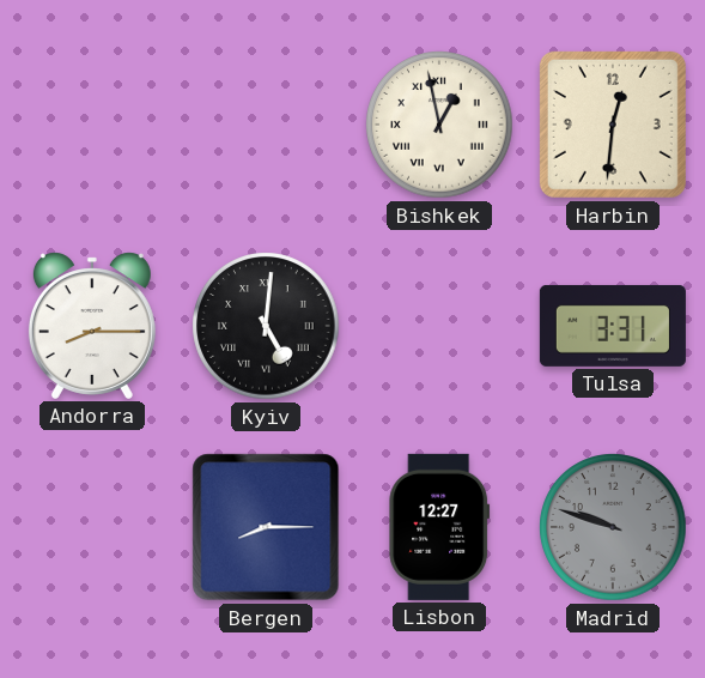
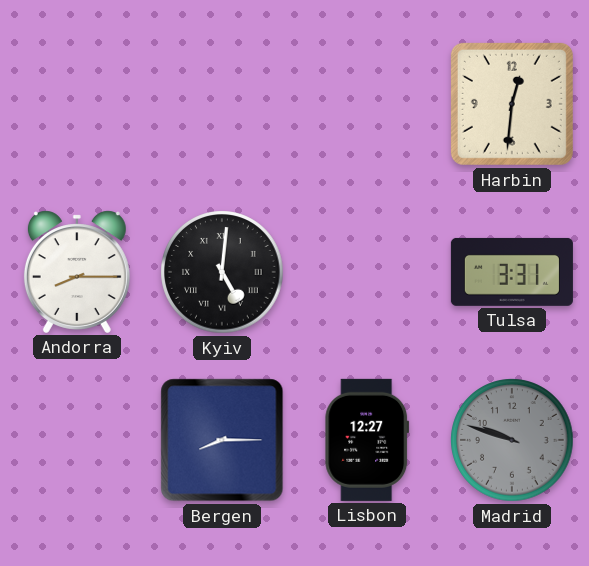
Bishkek: 12:58 -> none
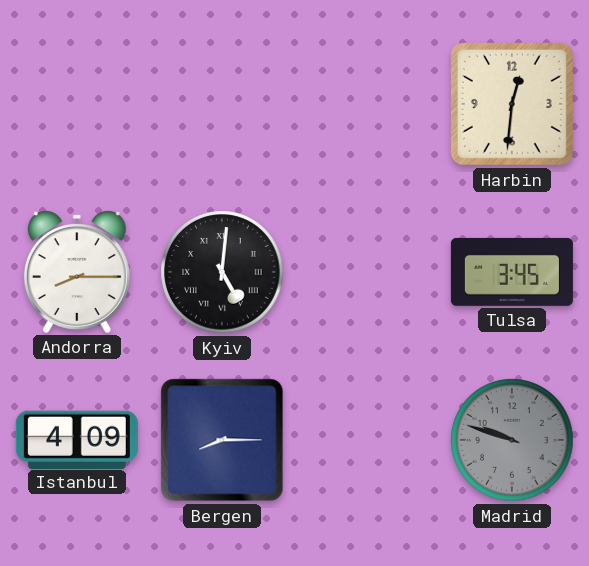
Tulsa: 3:31 -> 3:45
Istanbul: none -> 4:09
Lisbon: 12:27 -> none
